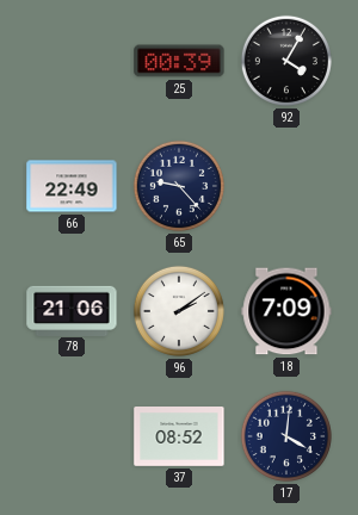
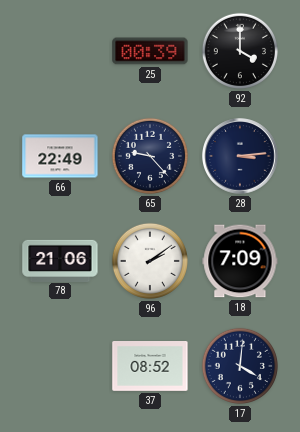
92: 4:05 -> 4:00
28: none -> 3:14
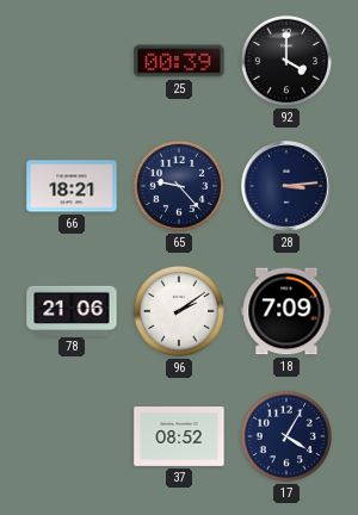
66: 22:49 -> 18:21
17: 4:01 -> 4:05
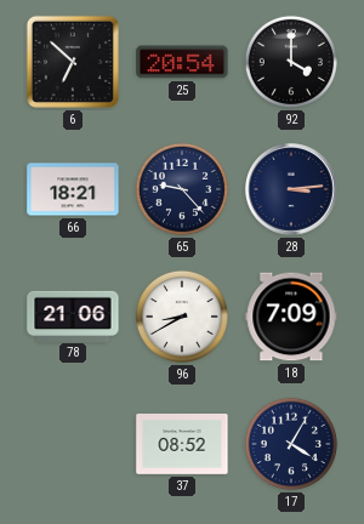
6: none -> 6:52
25: 00:39 -> 20:54
96: 2:09 -> 8:40
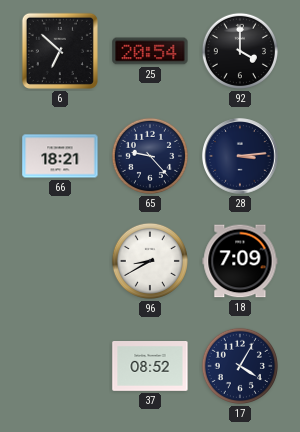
78: 21:06 -> none
